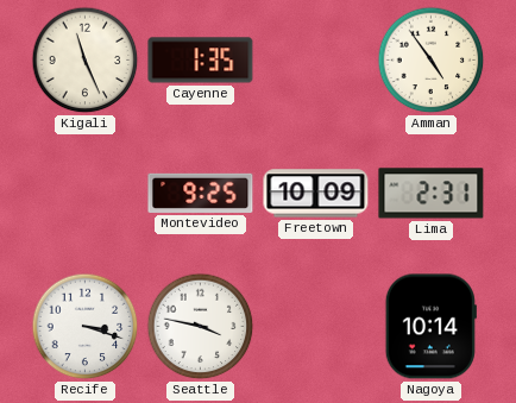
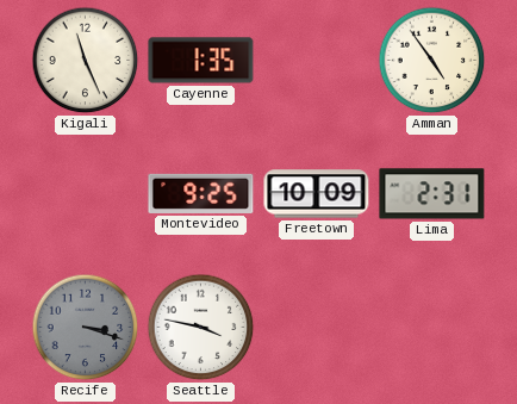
Recife dial: white -> grey
Nagoya: 10:14 -> none
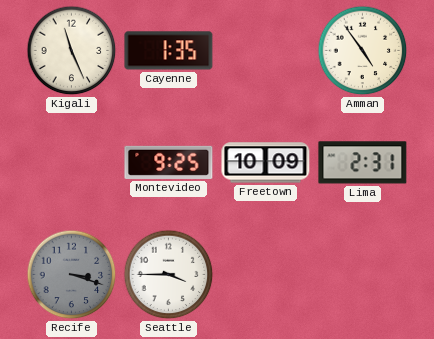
Seattle: 3:47 -> 3:45
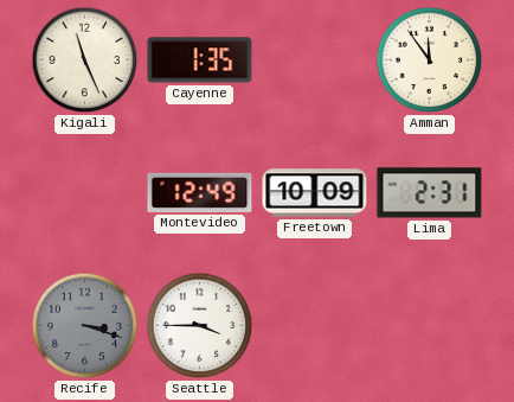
Amman: 4:54 -> 11:54
Montevideo: 9:25 -> 12:49
